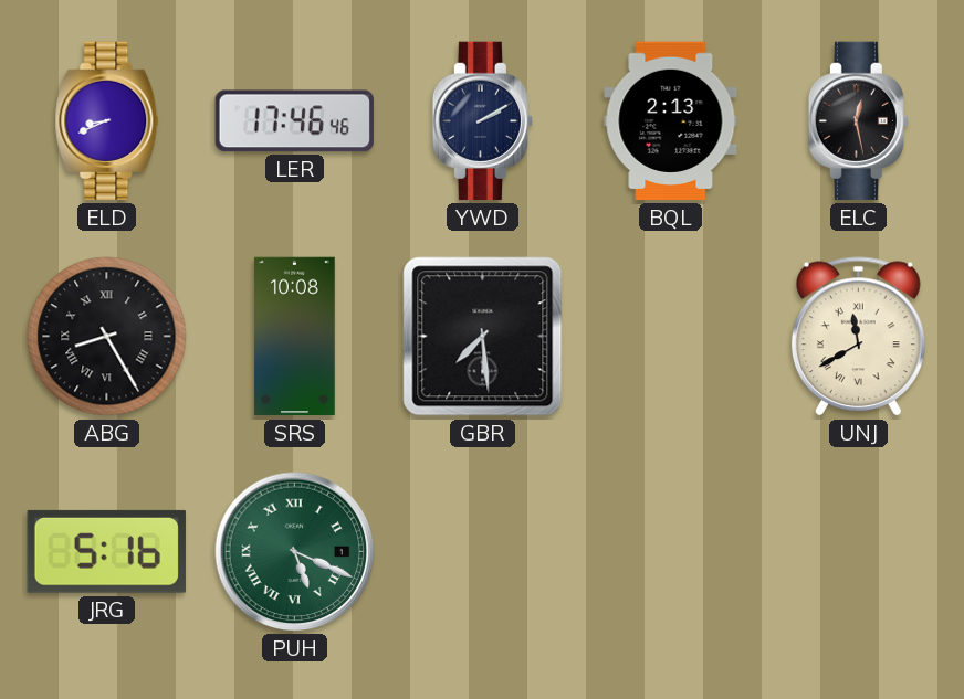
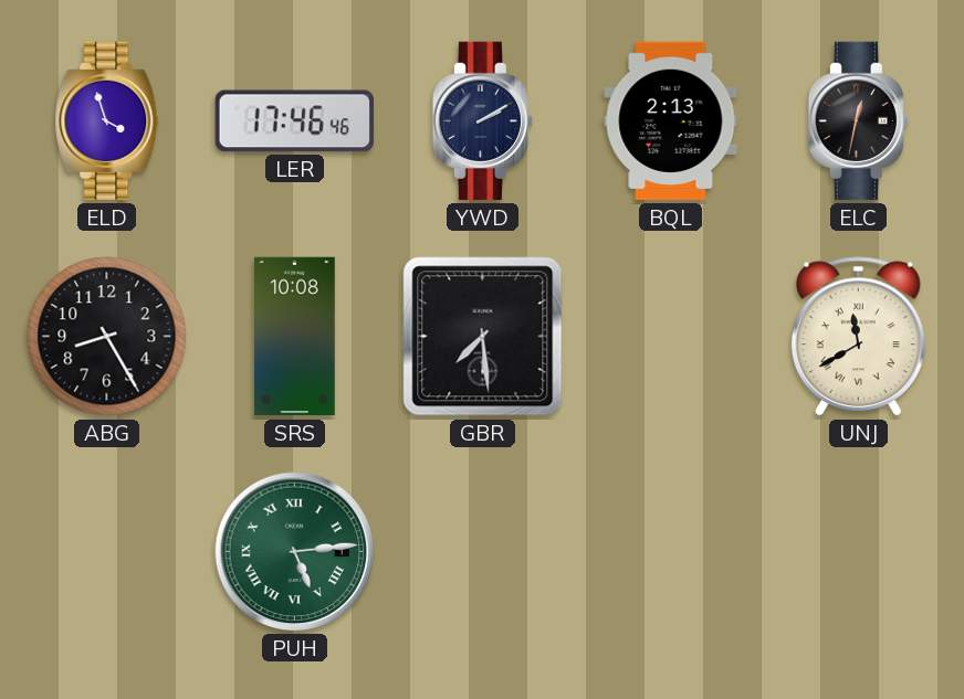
ELD: 8:41 -> 3:57
ELC: 12:28 -> 12:32
ABG numerals: Roman -> Arabic
JRG: 5:16 -> none
PUH: 5:19 -> 5:14
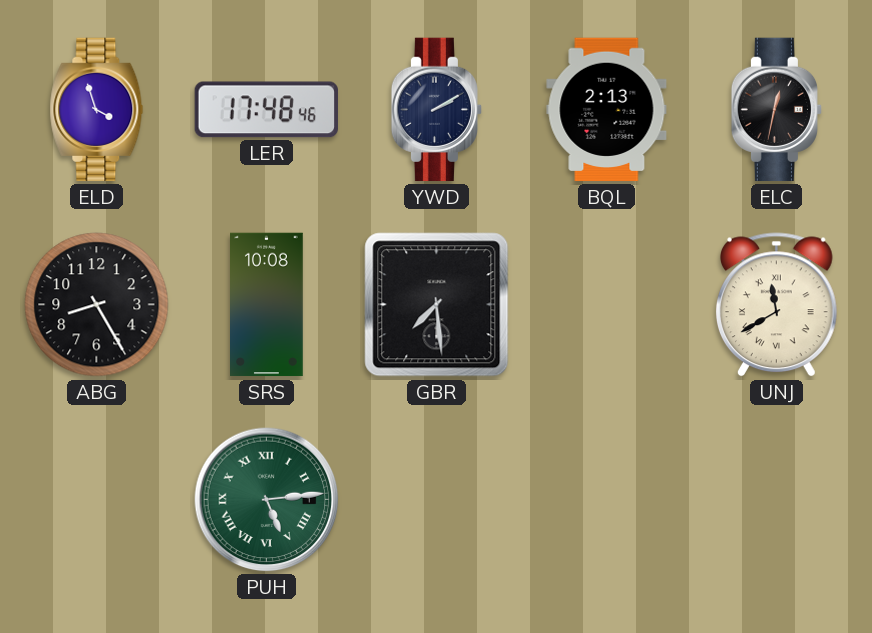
LER: 17:46 -> 17:48
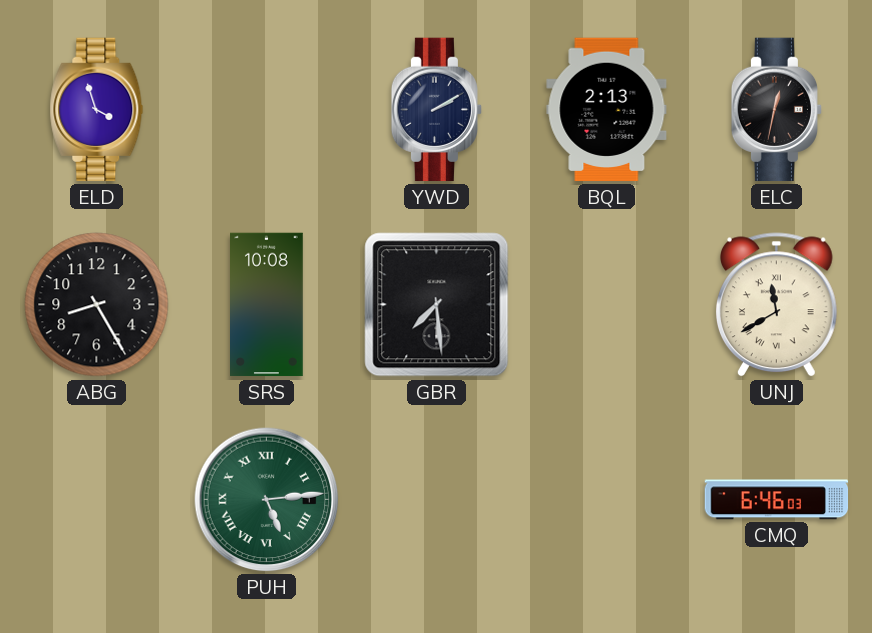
LER: 17:48 -> none
CMQ: none -> 6:46
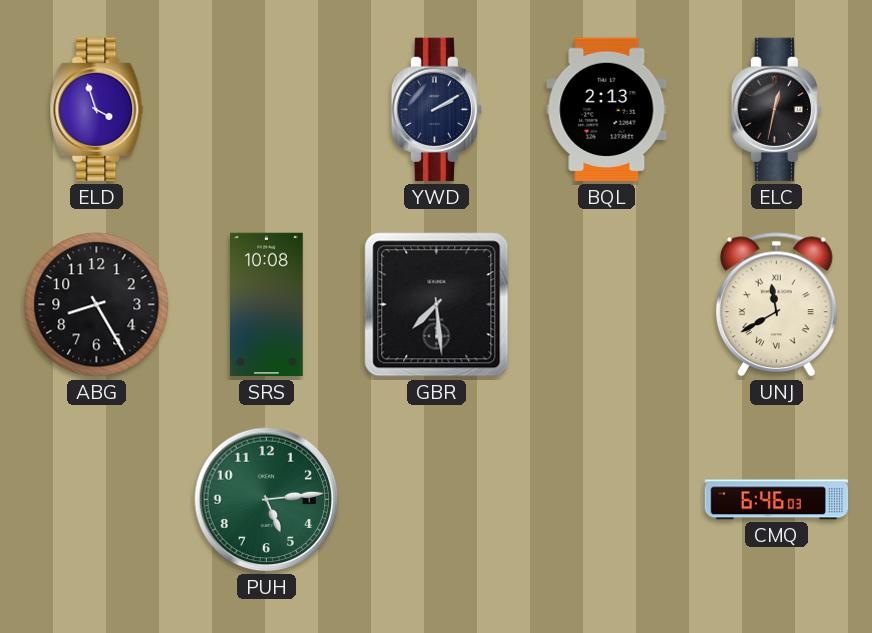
PUH numerals: Roman -> Arabic
